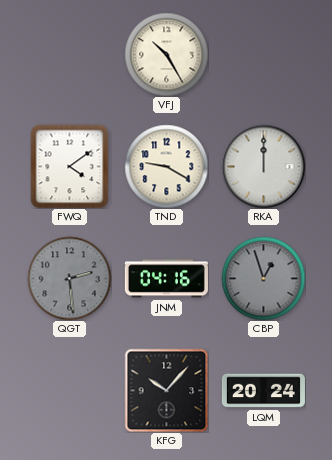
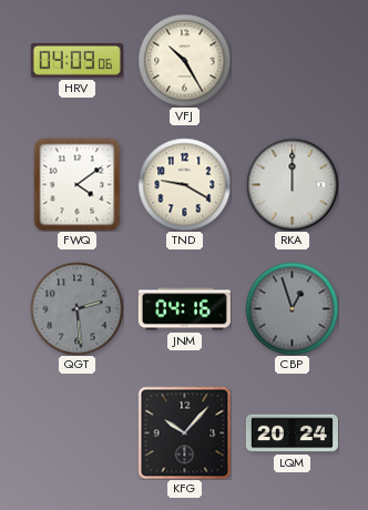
HRV: none -> 04:09
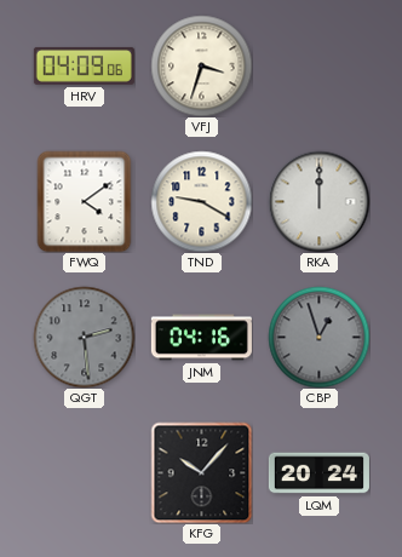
VFJ: 10:25 -> 3:33
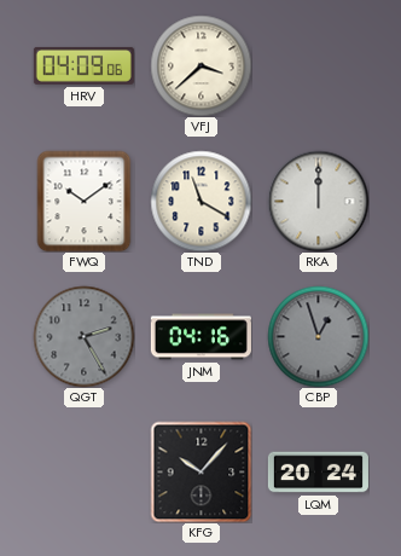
VFJ: 3:33 -> 3:38
FWQ: 4:09 -> 10:09
TND: 9:20 -> 11:20
QGT: 2:29 -> 2:25
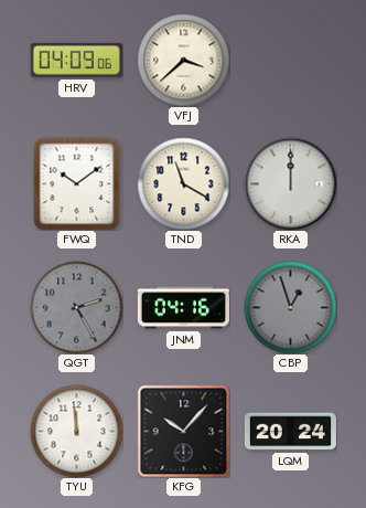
TYU: none -> 11:59
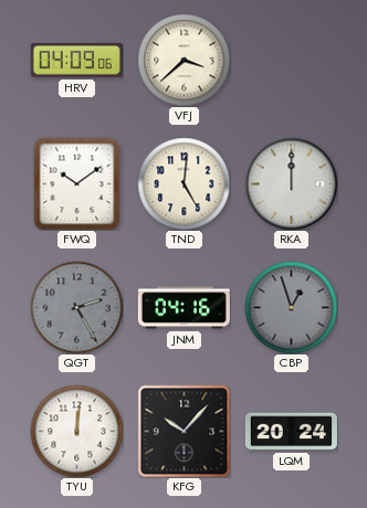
TND: 11:20 -> 5:01
TYU: 11:59 -> 12:01
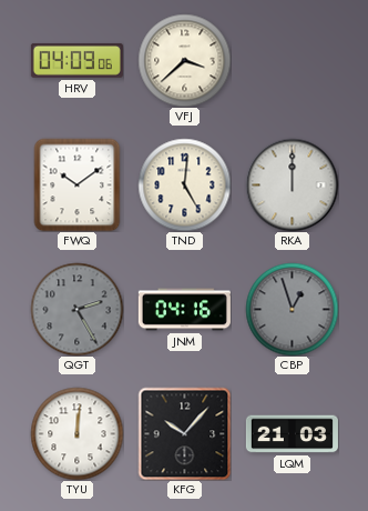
LQM: 20:24 -> 21:03
